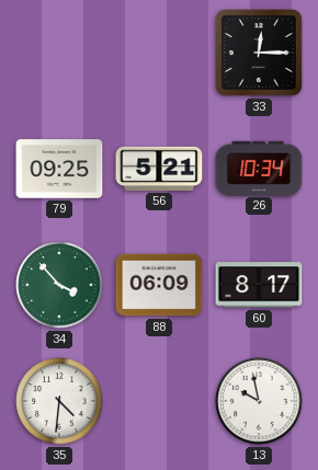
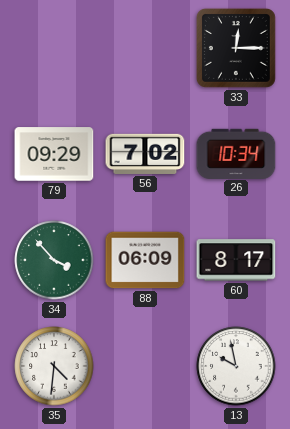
79: 09:25 -> 09:29
56: 5:21 -> 7:02
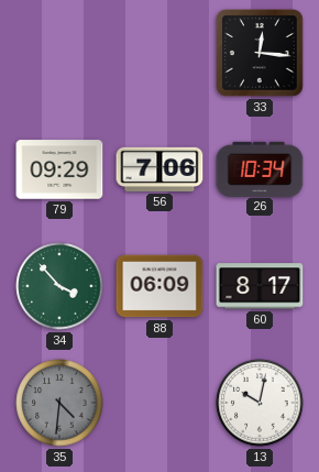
33: 12:15 -> 12:16
56: 7:02 -> 7:06
35 dial: white -> grey
13: 9:58 -> 10:02
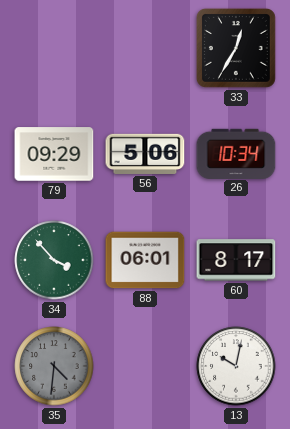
33: 12:16 -> 12:35
56: 7:06 -> 5:06
88: 06:09 -> 06:01
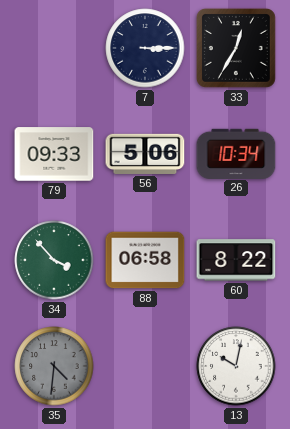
7: none -> 3:15
79: 09:29 -> 09:33
88: 06:01 -> 06:58
60: 8:17 -> 8:22
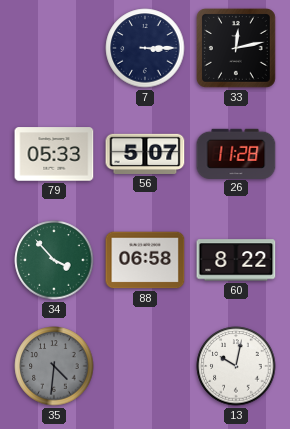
33: 12:35 -> 12:13
79: 09:33 -> 05:33
56: 5:06 -> 5:07
26: 10:34 -> 11:28
